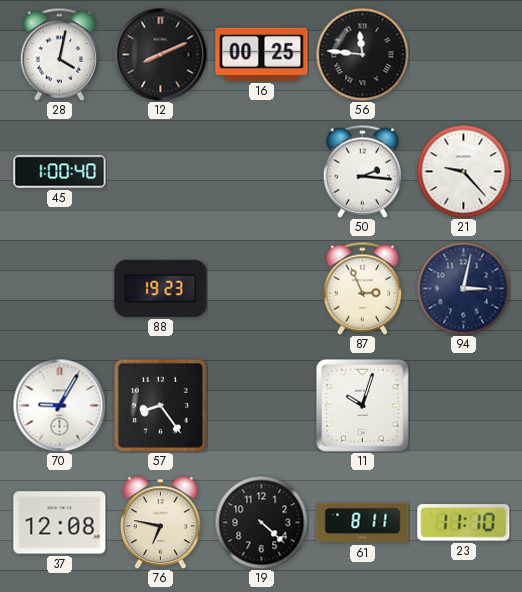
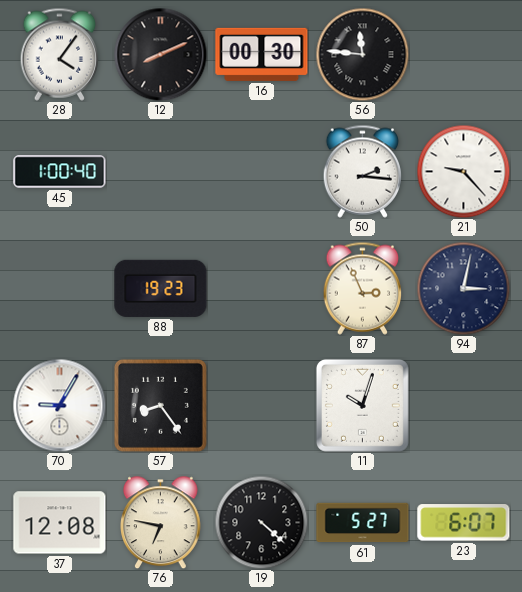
28: 4:02 -> 4:06
16: 00:25 -> 00:30
61: 8:11 -> 5:27
23: 11:10 -> 6:07
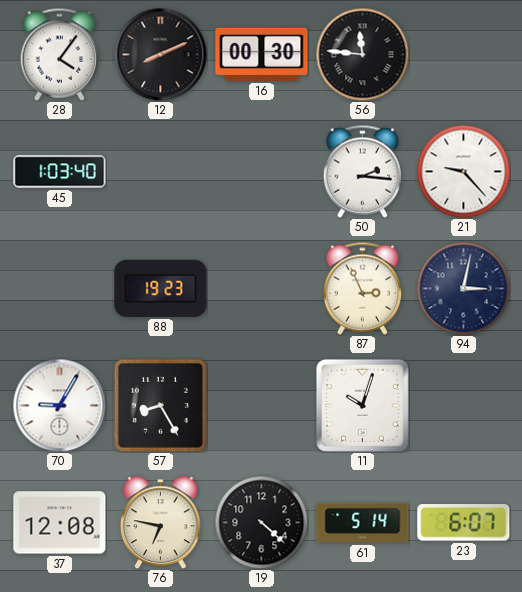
45: 1:00 -> 1:03
57: 8:24 -> 8:25
61: 5:27 -> 5:14
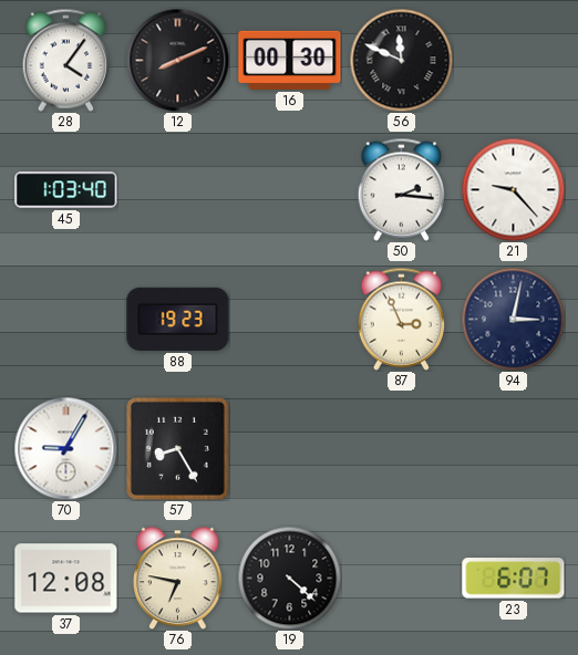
56: 11:46 -> 11:49
11: 10:03 -> none
61: 5:14 -> none
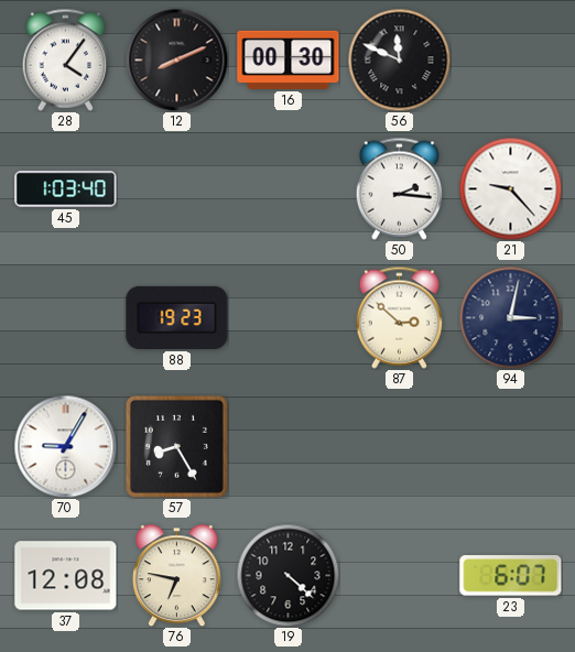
87: 2:56 -> 2:52
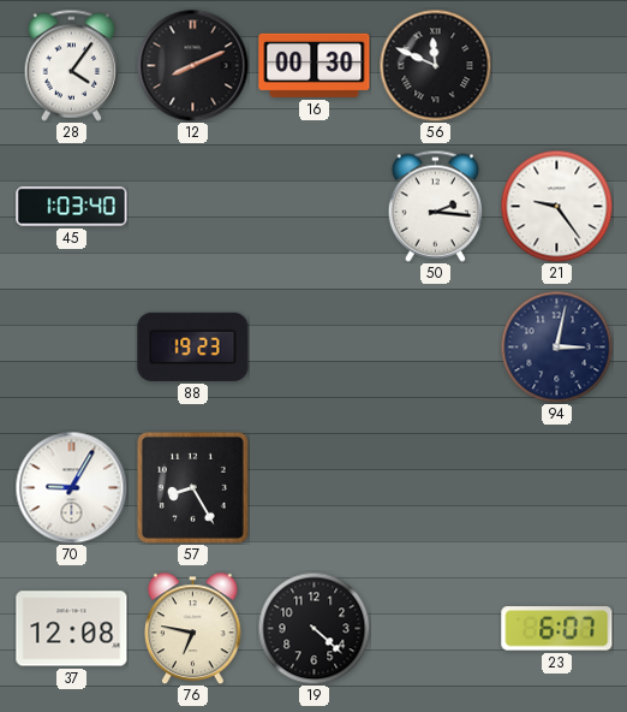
21: 9:23 -> 9:24
87: 2:52 -> none
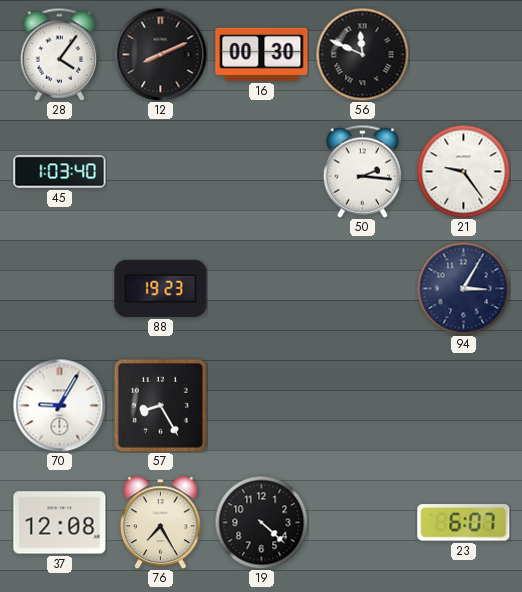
94: 3:02 -> 3:05
76: 6:47 -> 7:25
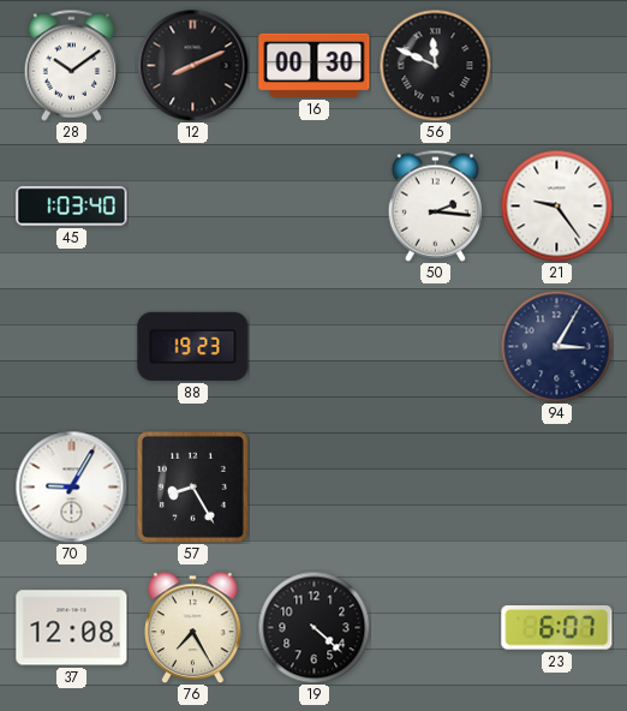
28: 4:06 -> 10:09
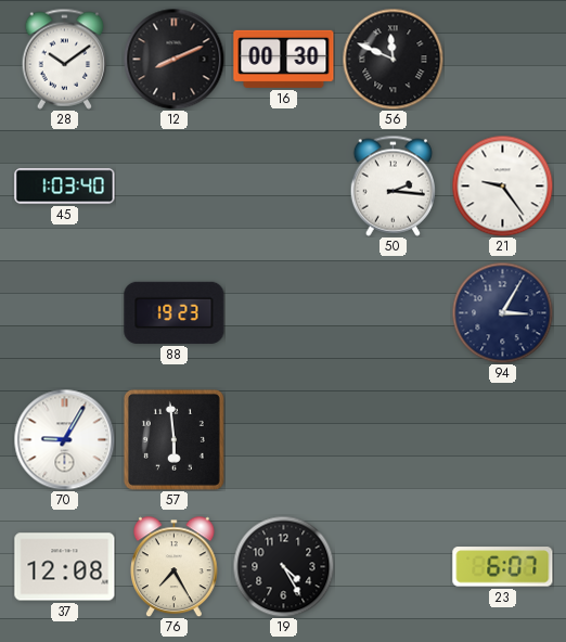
57: 8:25 -> 5:59
19: 4:22 -> 4:25
